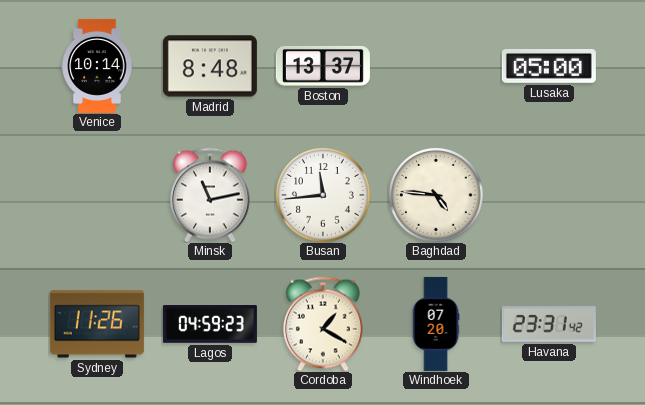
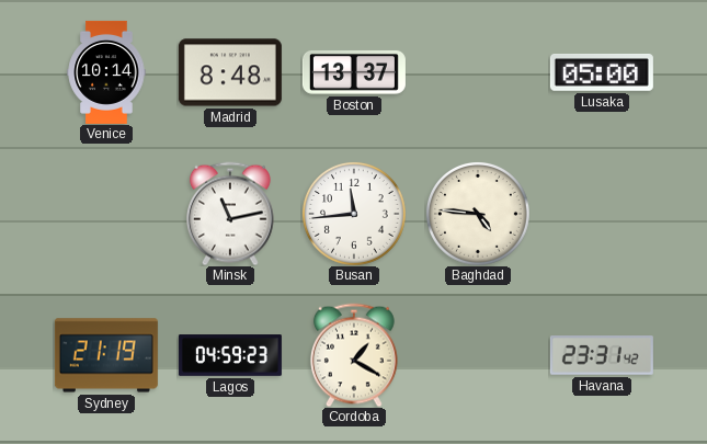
Sydney: 11:26 -> 21:19
Windhoek: 07:20 -> none
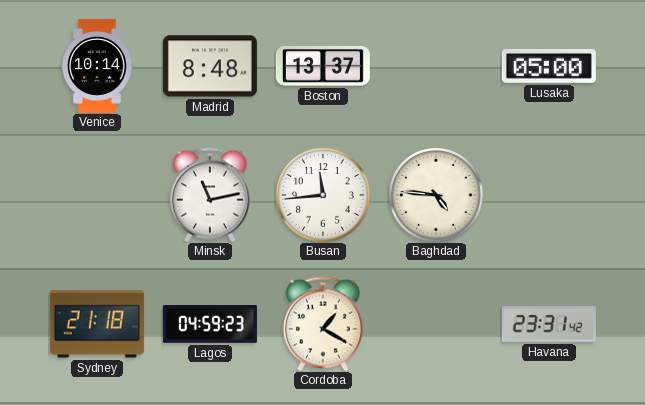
Sydney: 21:19 -> 21:18
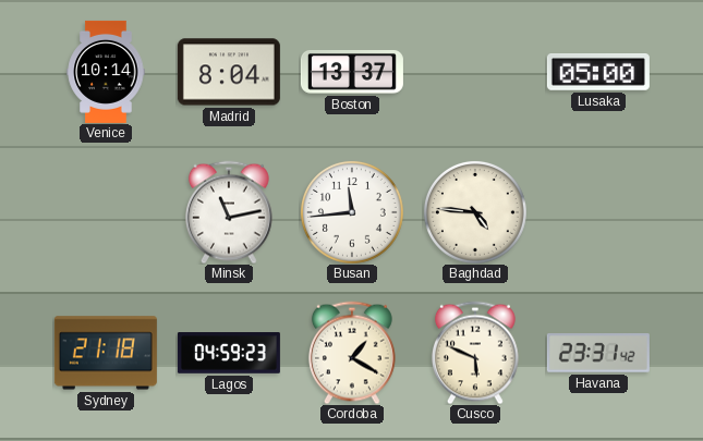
Madrid: 8:48 -> 8:04
Cusco: none -> 5:49
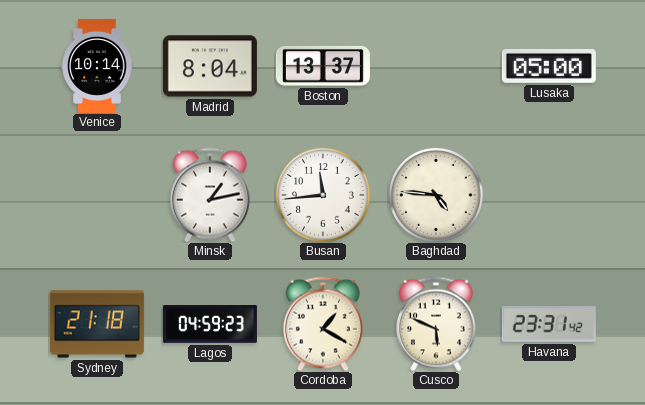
Minsk: 11:13 -> 1:13
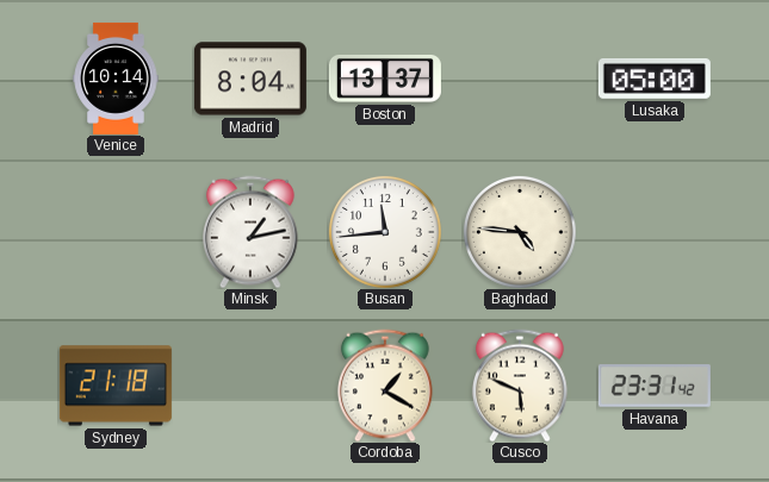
Lagos: 04:59 -> none
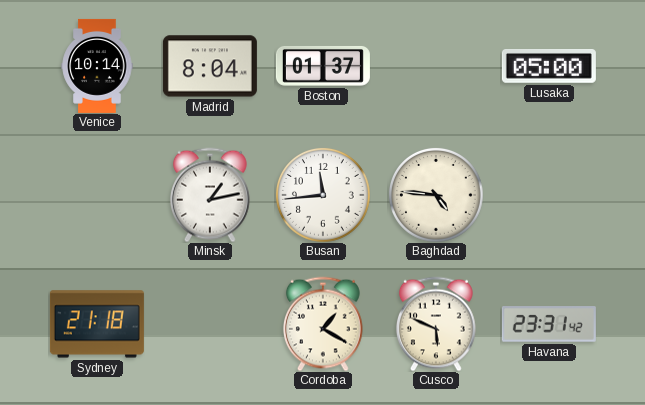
Boston: 13:37 -> 01:37
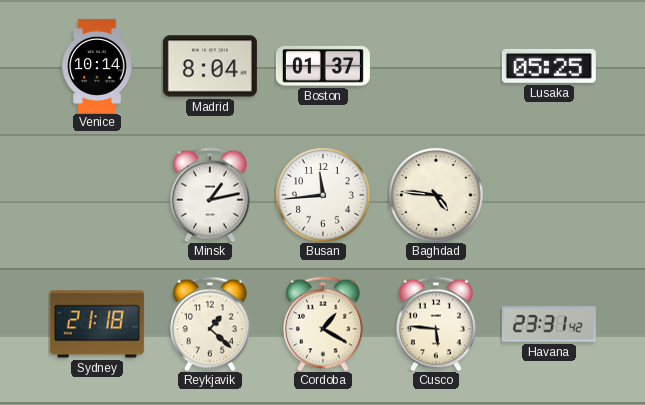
Lusaka: 05:00 -> 05:25
Reykjavik: none -> 1:22
Cusco: 5:49 -> 5:46
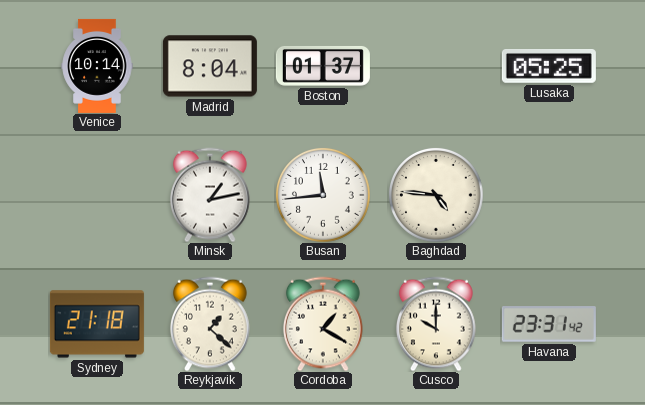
Cusco: 5:46 -> 10:00
